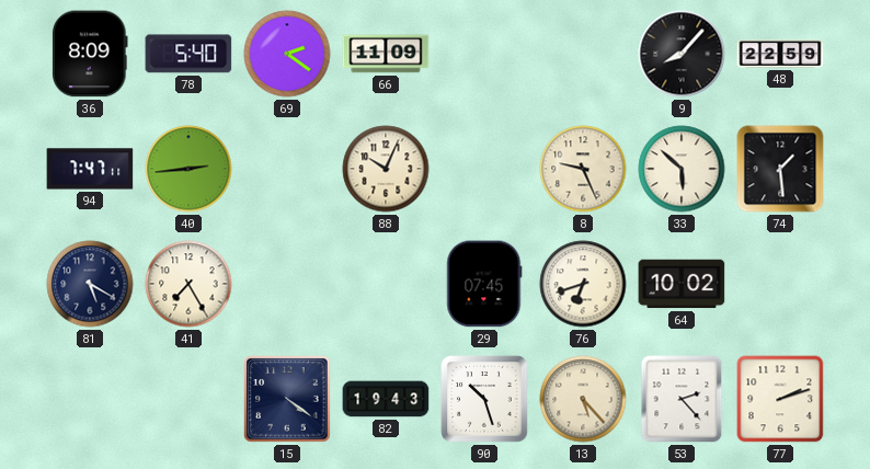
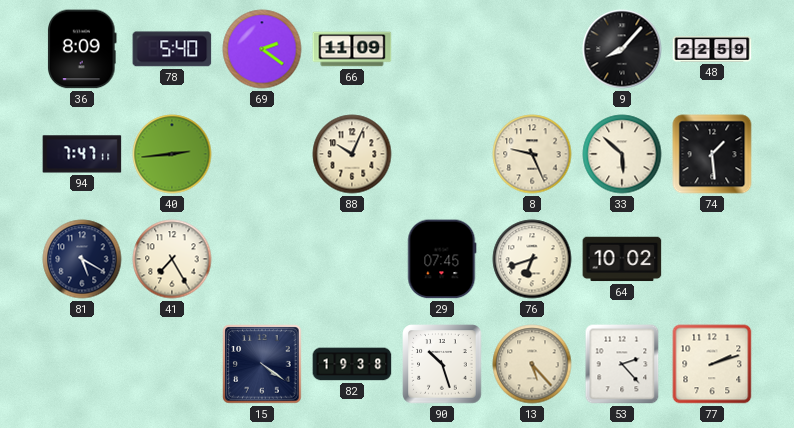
82: 19:43 -> 19:38
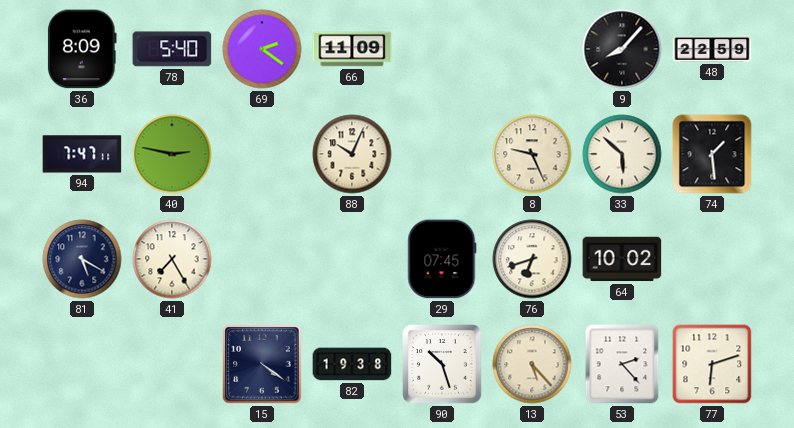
40: 2:44 -> 2:47
77: 2:12 -> 6:12
